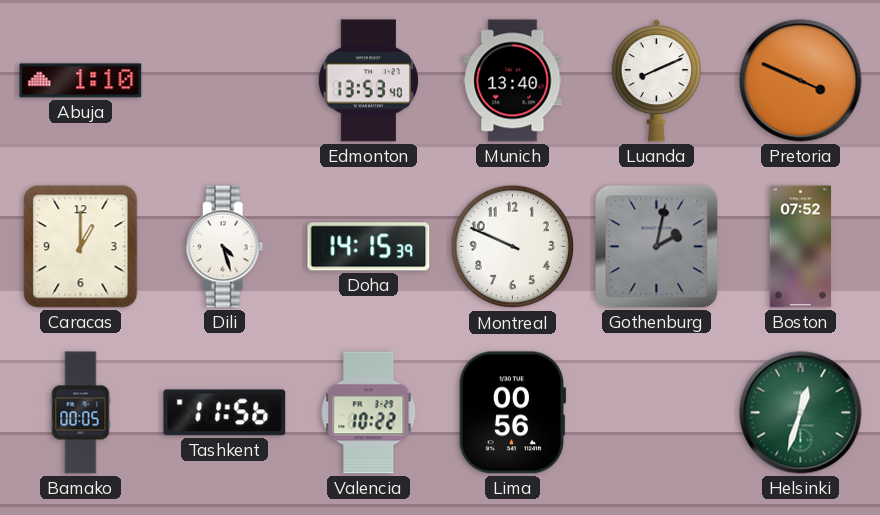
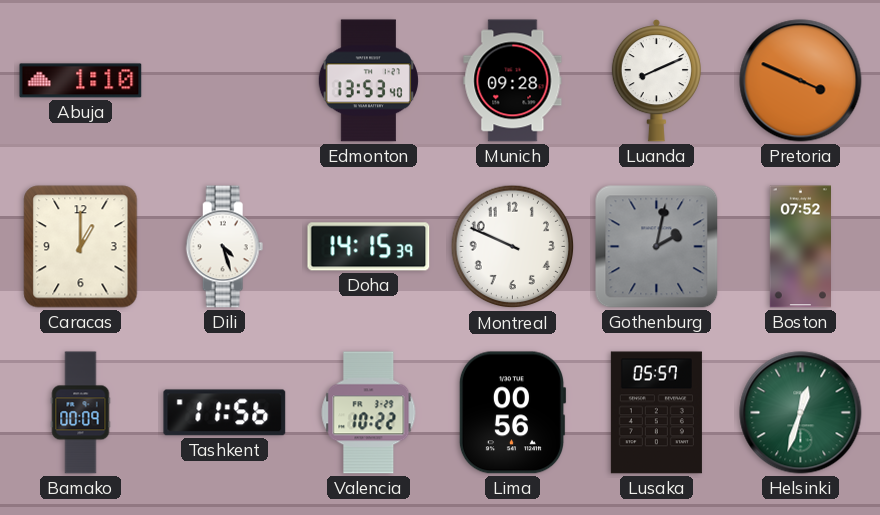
Munich: 13:40 -> 09:28
Bamako: 00:05 -> 00:09
Lusaka: none -> 05:57
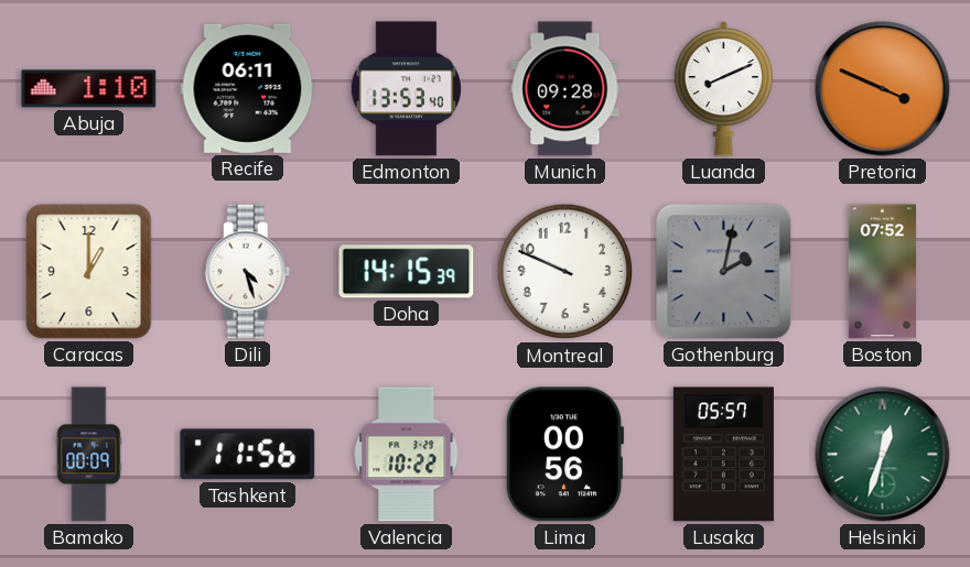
Recife: none -> 06:11
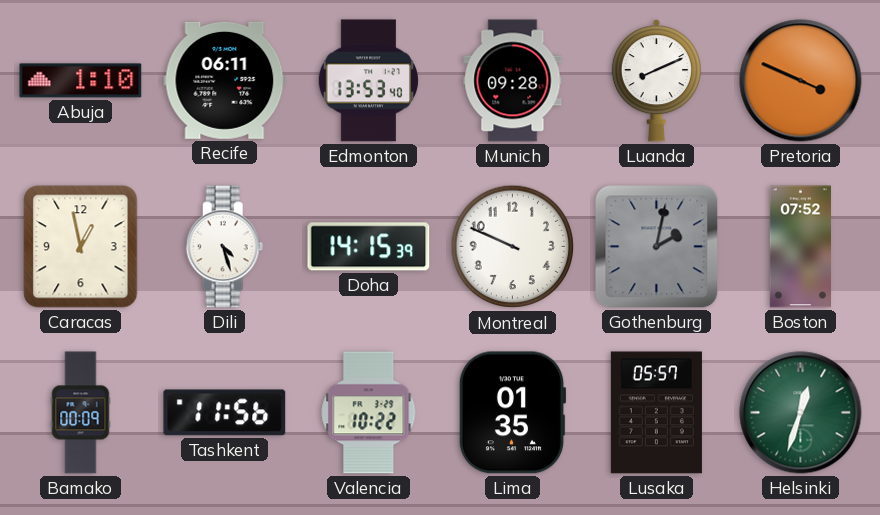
Caracas: 1:00 -> 12:58
Lima: 00:56 -> 01:35
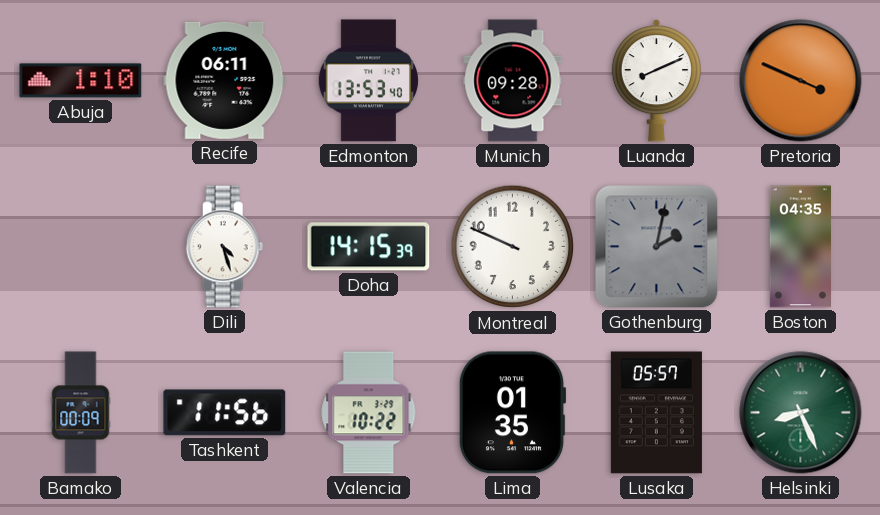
Caracas: 12:58 -> none
Boston: 07:52 -> 04:35
Helsinki: 12:33 -> 8:26
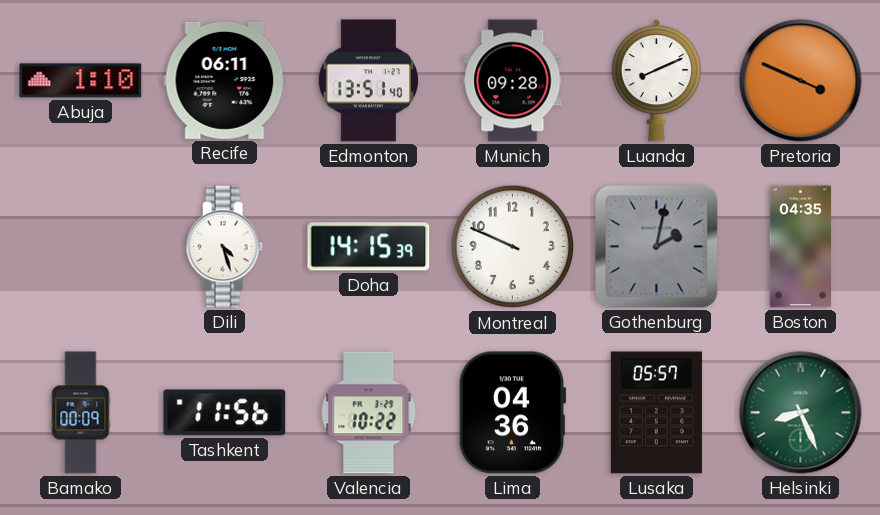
Edmonton: 13:53 -> 13:51
Lima: 01:35 -> 04:36
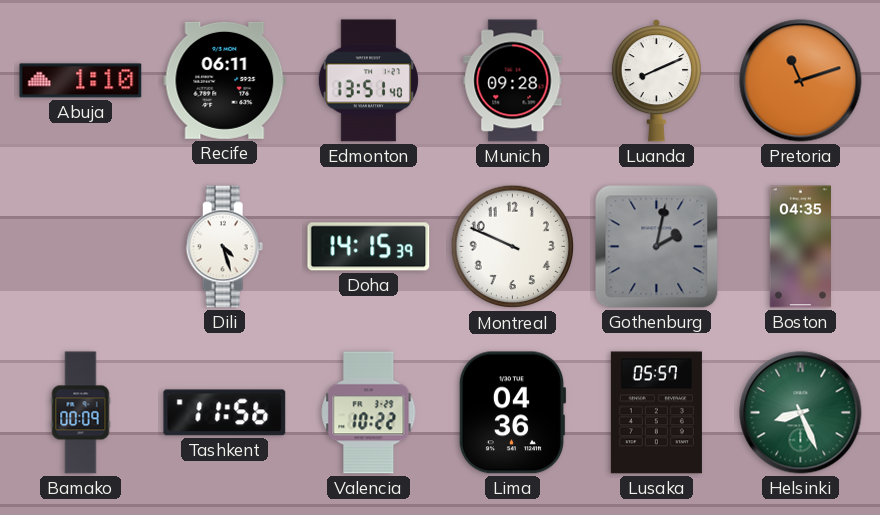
Pretoria: 3:49 -> 11:12
